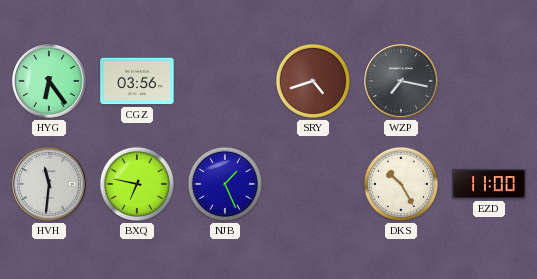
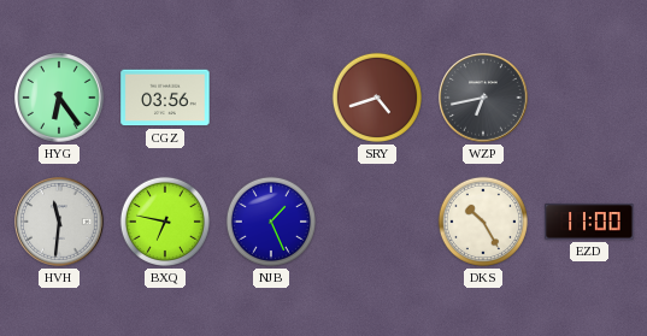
WZP: 7:17 -> 6:43
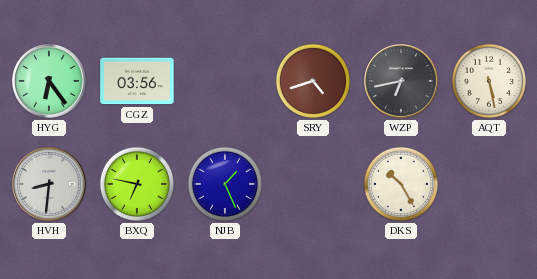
AQT: none -> 5:28
HVH: 11:31 -> 8:31
EZD: 11:00 -> none
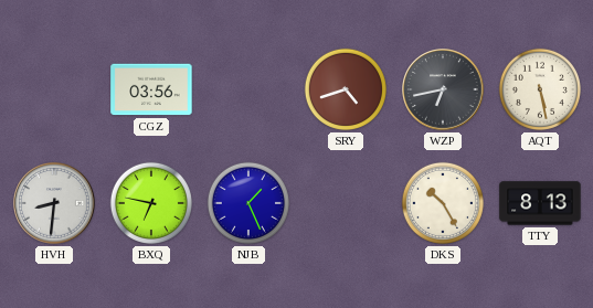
HYG: 6:24 -> none
TTY: none -> 8:13
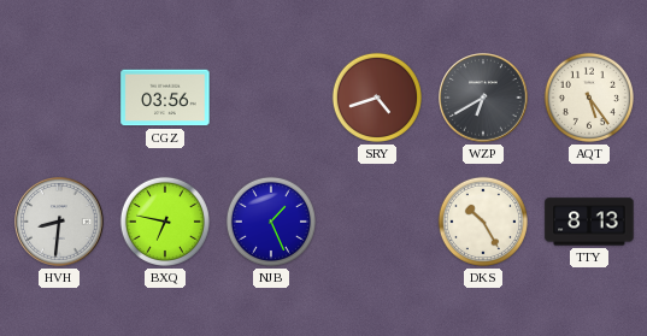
WZP: 6:43 -> 6:40
AQT: 5:28 -> 5:24
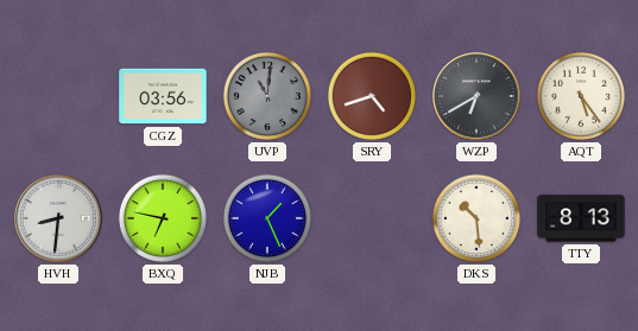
UVP: none -> 11:01
DKS: 10:25 -> 10:29
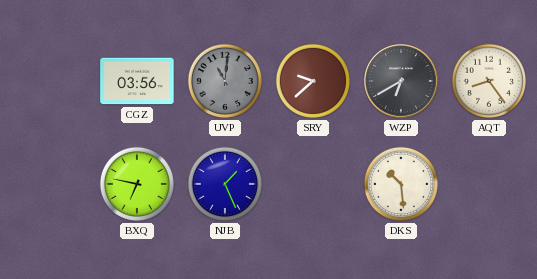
SRY: 4:42 -> 9:38
AQT: 5:24 -> 8:24
HVH: 8:31 -> none
TTY: 8:13 -> none
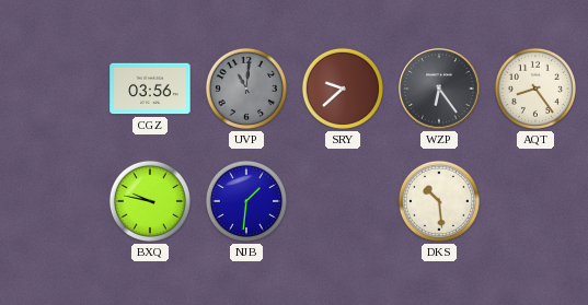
WZP: 6:40 -> 6:24
BXQ: 6:47 -> 9:47
NJB: 1:26 -> 1:31
